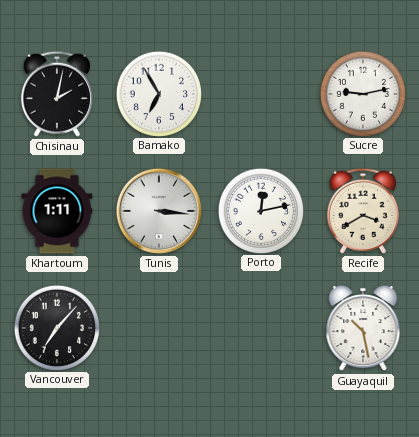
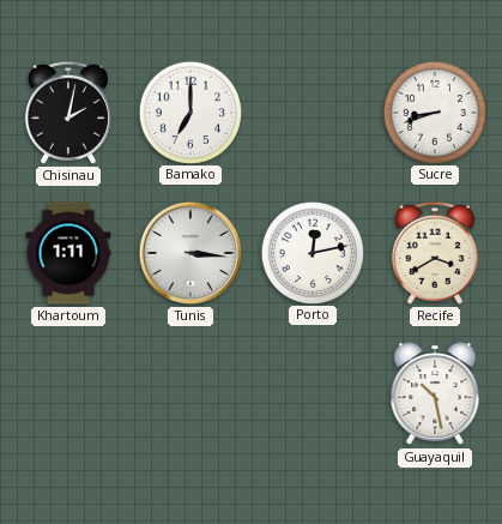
Bamako: 6:55 -> 7:00
Sucre: 9:13 -> 8:42
Vancouver: 7:07 -> none
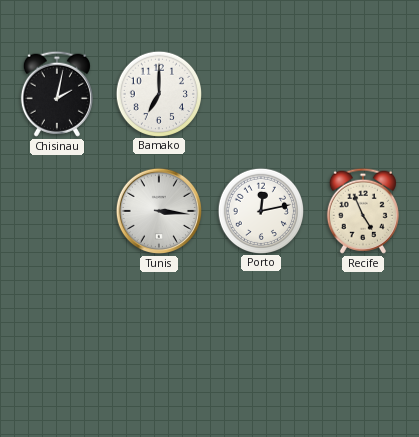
Sucre: 8:42 -> none
Khartoum: 1:11 -> none
Recife: 3:40 -> 4:56
Guayaquil: 10:28 -> none
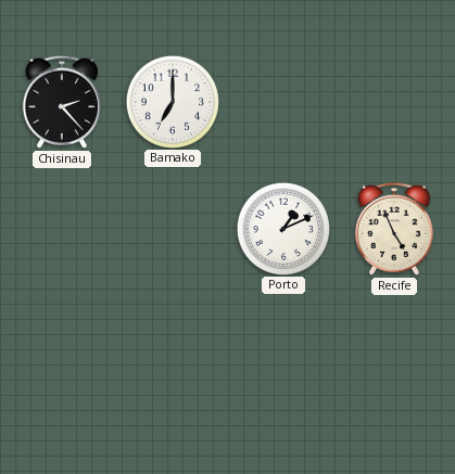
Chisinau: 2:02 -> 2:23
Tunis: 3:16 -> none
Porto: 12:13 -> 1:11
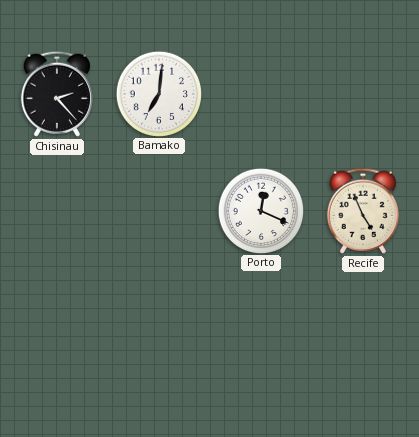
Bamako: 7:00 -> 7:01
Porto: 1:11 -> 12:19
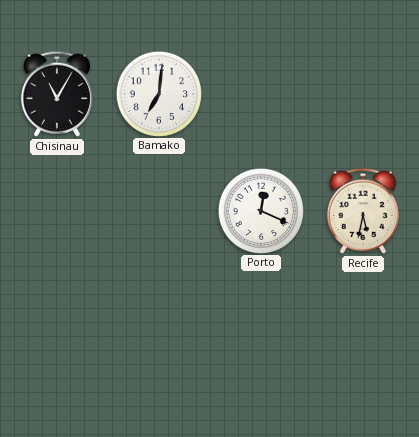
Chisinau: 2:23 -> 11:05
Recife: 4:56 -> 5:32
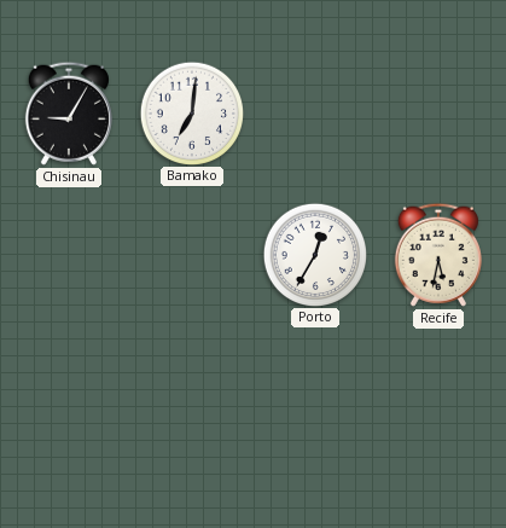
Chisinau: 11:05 -> 9:05
Porto: 12:19 -> 12:35
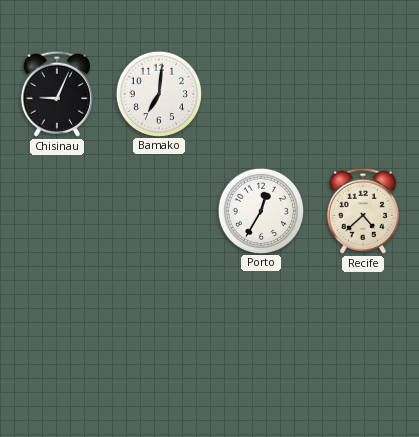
Chisinau: 9:05 -> 9:04
Recife: 5:32 -> 4:38
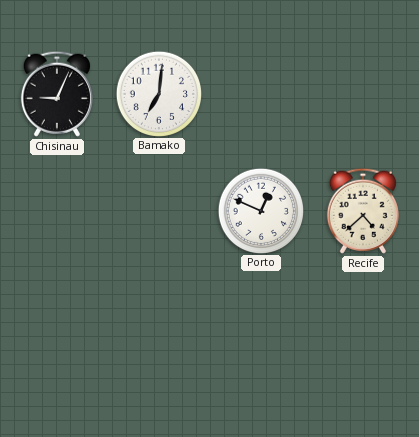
Porto: 12:35 -> 12:49
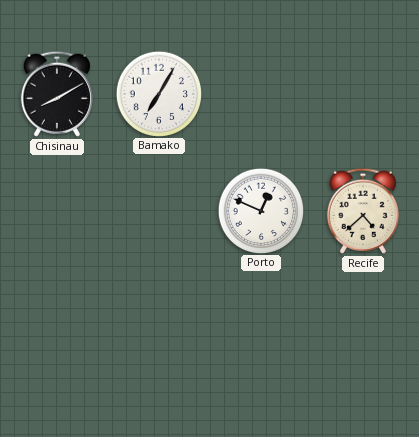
Chisinau: 9:04 -> 8:10
Bamako: 7:01 -> 7:05
